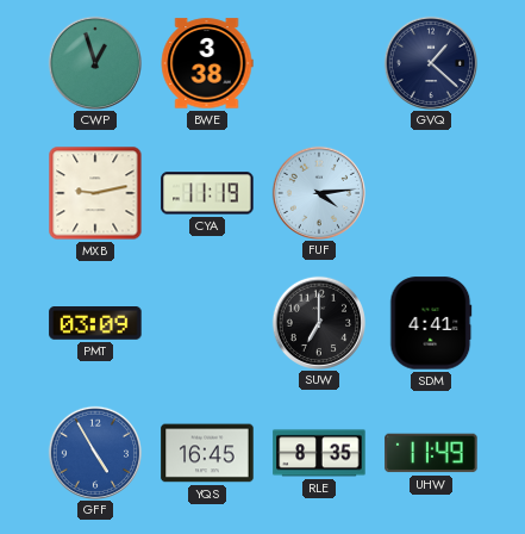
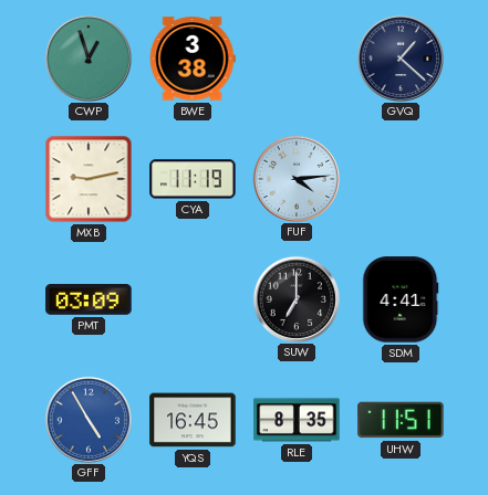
UHW: 11:49 -> 11:51
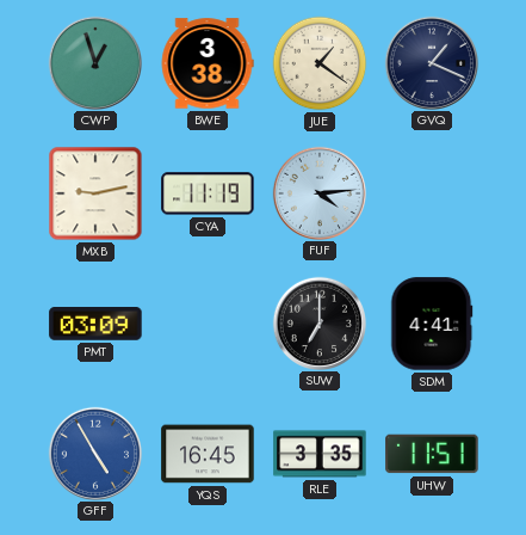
JUE: none -> 1:21
GVQ: 1:22 -> 1:19
RLE: 8:35 -> 3:35
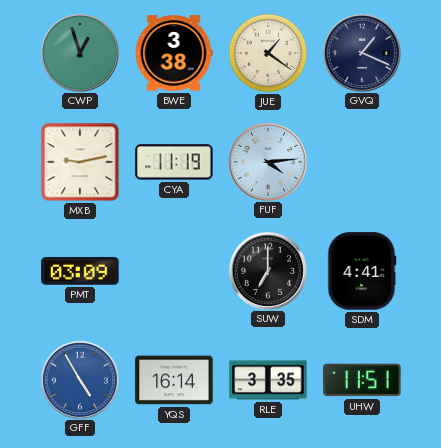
YQS: 16:45 -> 16:14
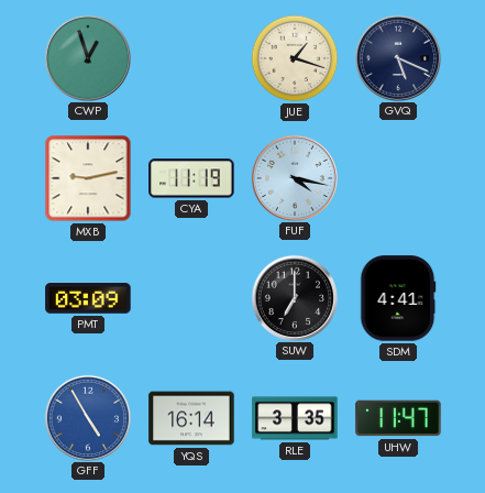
BWE: 3:38 -> none
JUE: 1:21 -> 1:18
GVQ: 1:19 -> 5:19
FUF: 4:14 -> 4:17
UHW: 11:51 -> 11:47
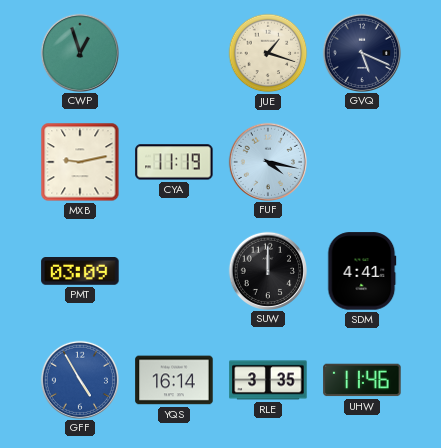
SUW: 7:00 -> 12:00
UHW: 11:47 -> 11:46
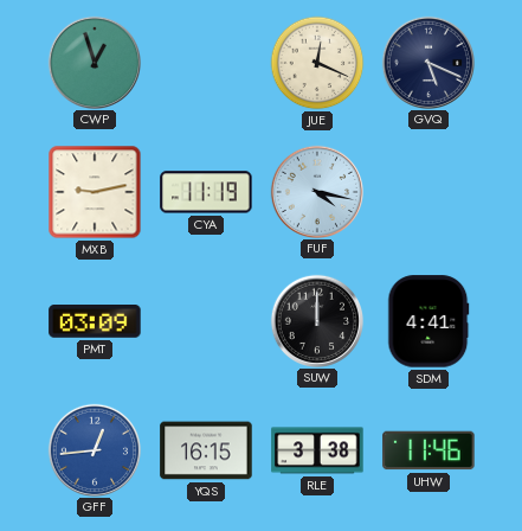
JUE: 1:18 -> 12:19
GFF: 4:55 -> 12:44
YQS: 16:14 -> 16:15
RLE: 3:35 -> 3:38
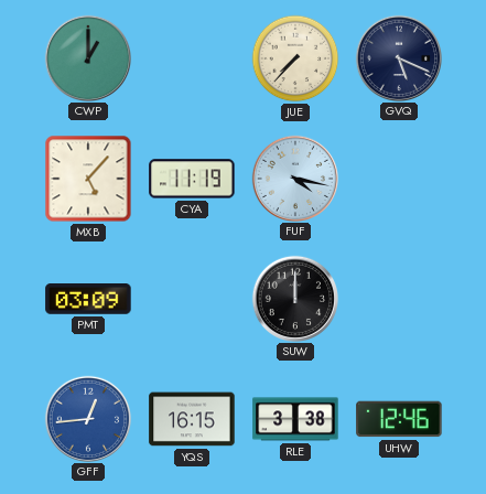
CWP: 12:57 -> 1:00
JUE: 12:19 -> 7:37
MXB: 9:13 -> 5:07
SDM: 4:41 -> none
UHW: 11:46 -> 12:46
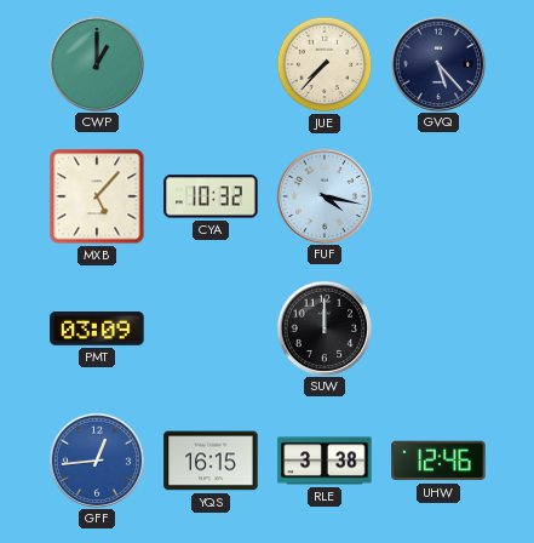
GVQ: 5:19 -> 5:23
CYA: 11:19 -> 10:32
